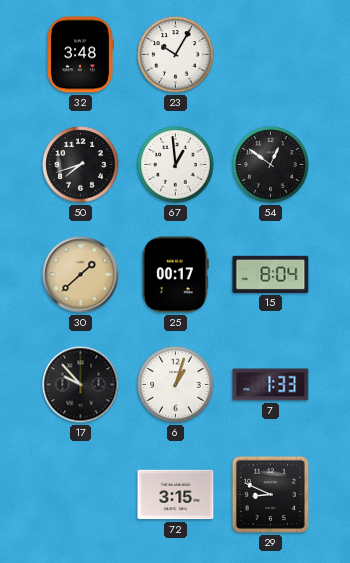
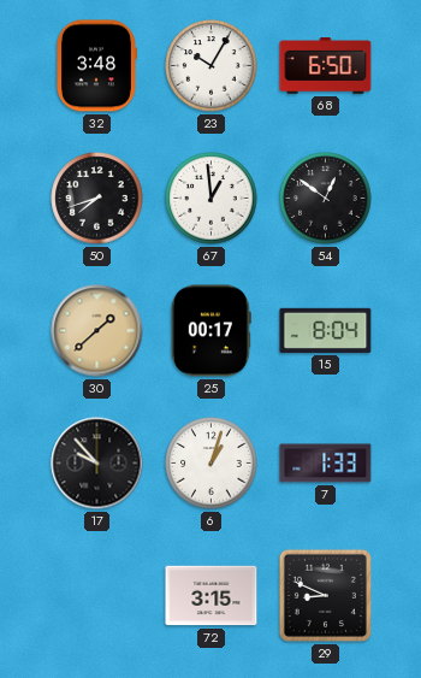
68: none -> 6:50
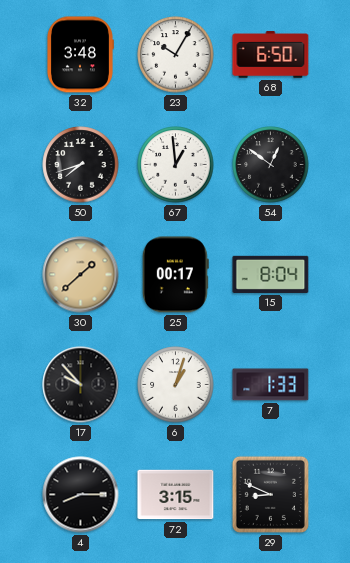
4: none -> 8:15
